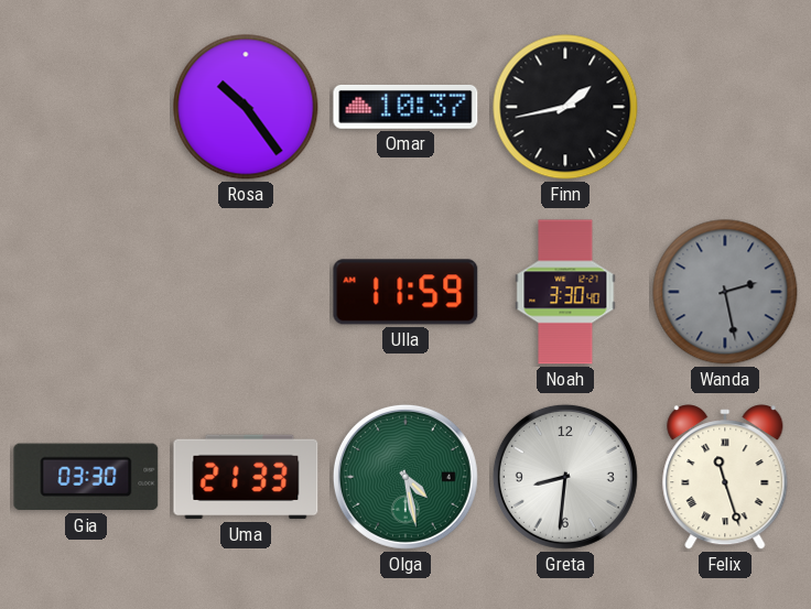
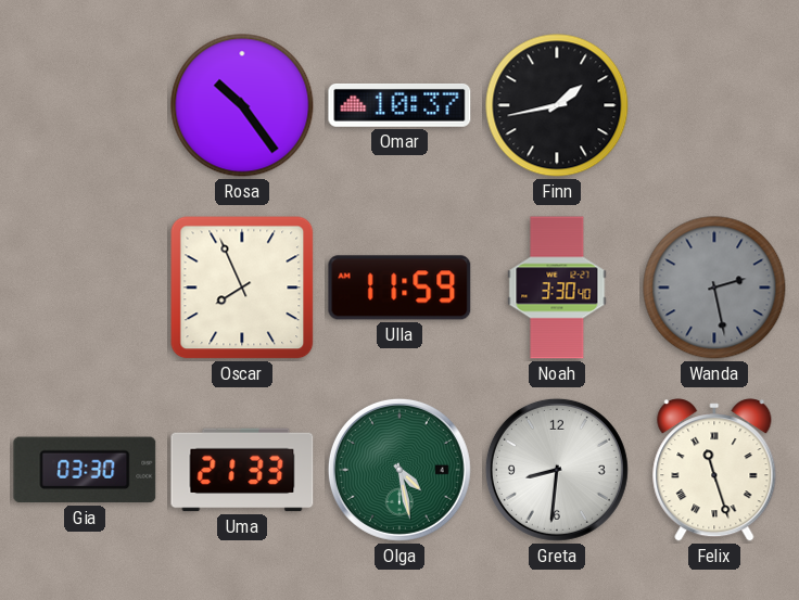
Oscar: none -> 7:56
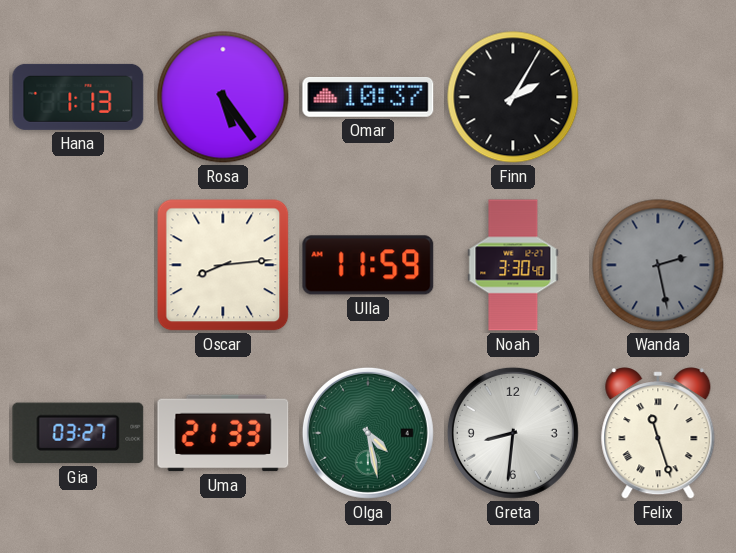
Hana: none -> 1:13
Rosa: 10:24 -> 5:24
Finn: 1:43 -> 2:05
Oscar: 7:56 -> 8:14
Gia: 03:30 -> 03:27
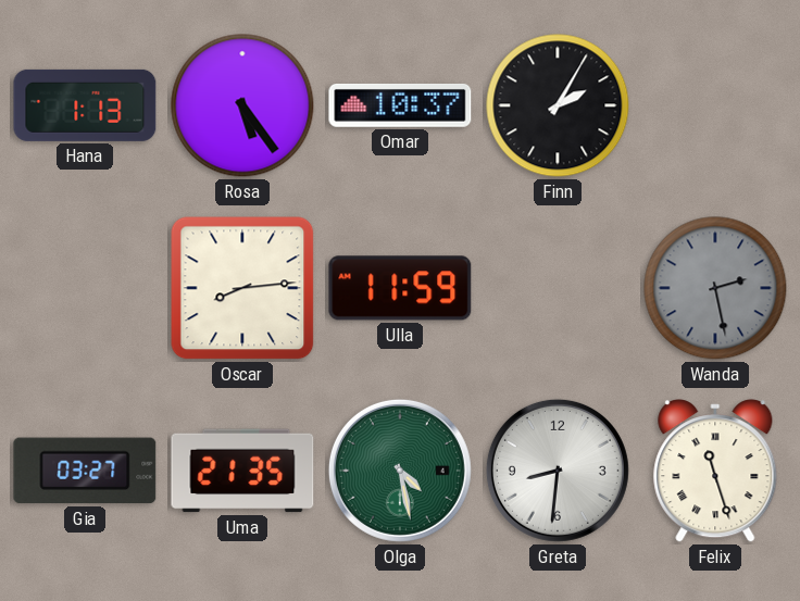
Noah: 3:30 -> none
Uma: 21:33 -> 21:35
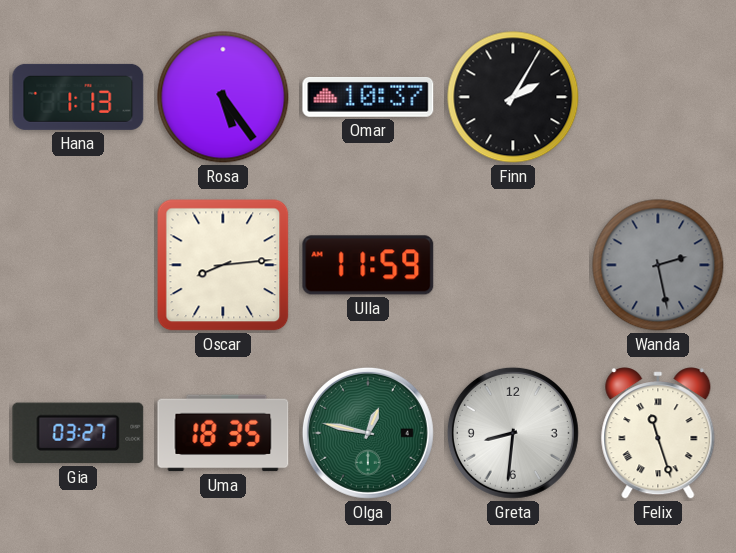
Uma: 21:35 -> 18:35
Olga: 4:28 -> 12:47
